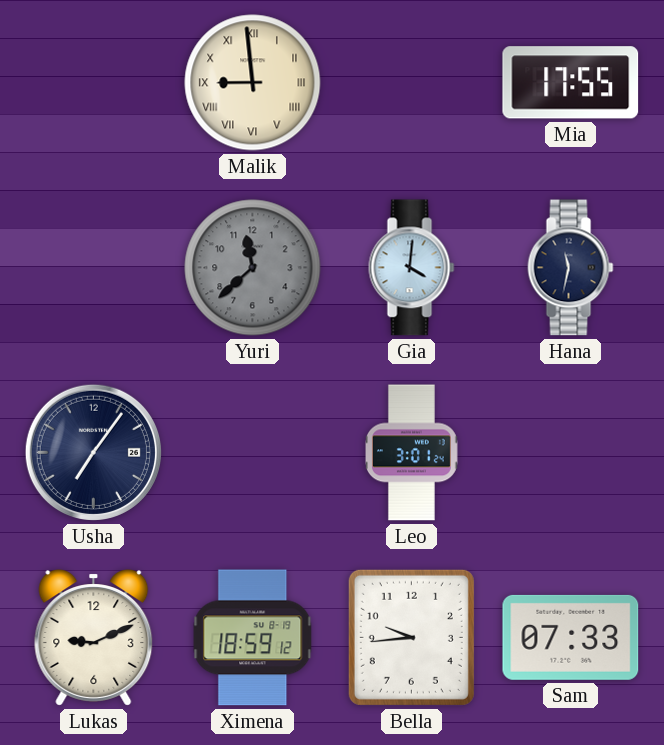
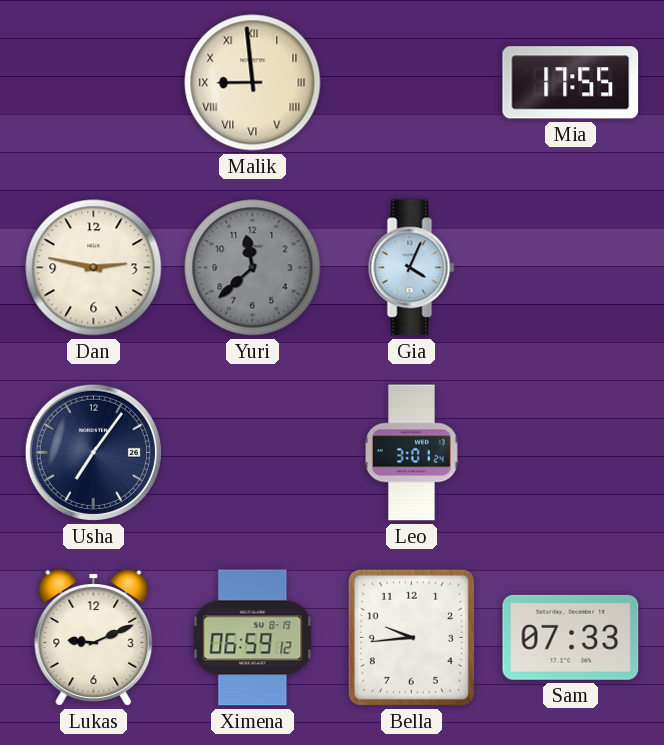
Dan: none -> 2:47
Gia: 4:01 -> 4:04
Hana: 11:32 -> none
Ximena: 18:59 -> 06:59
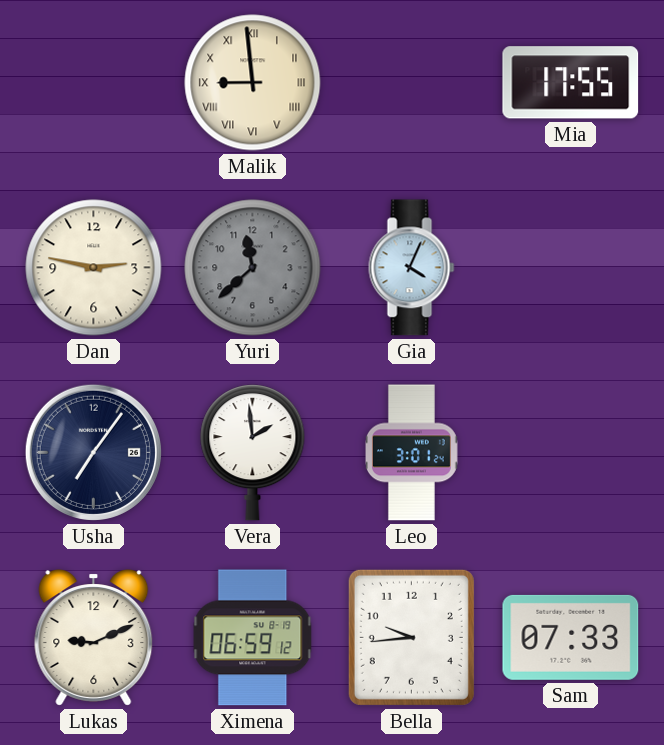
Vera: none -> 1:59
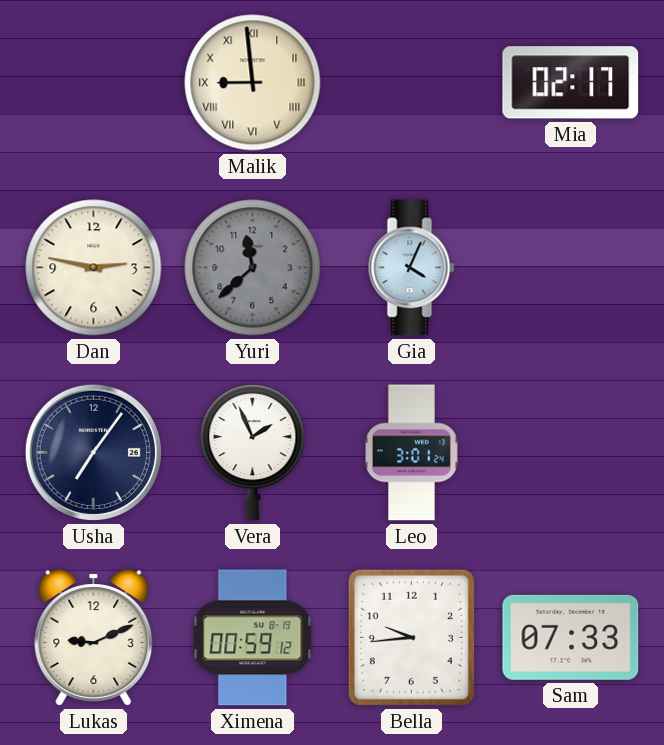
Mia: 17:55 -> 02:17
Vera: 1:59 -> 1:56
Ximena: 06:59 -> 00:59
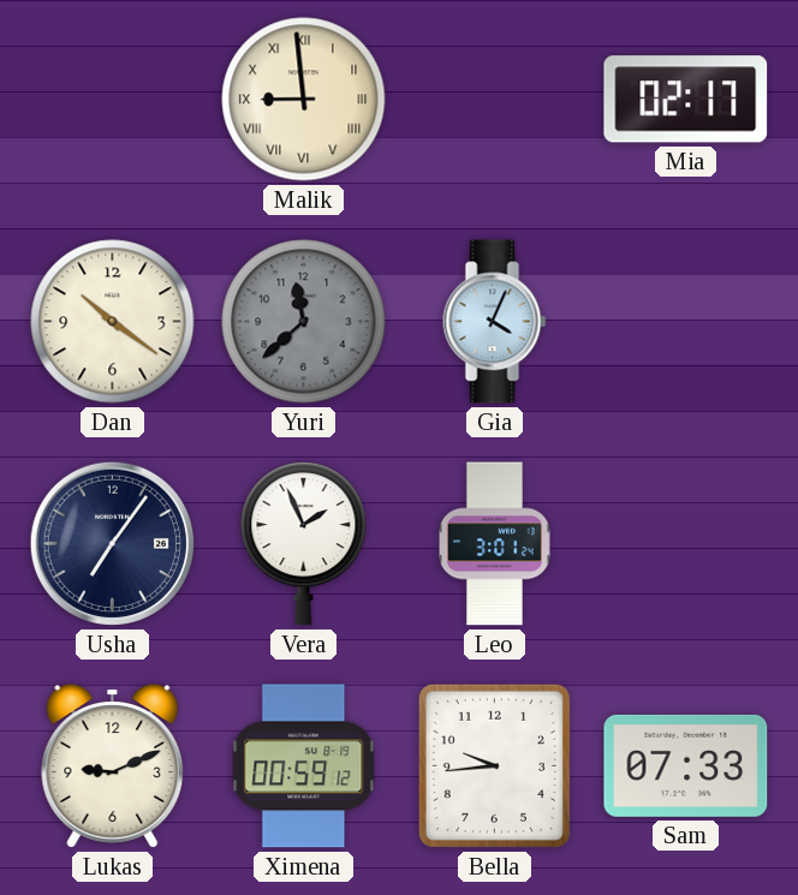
Dan: 2:47 -> 10:21
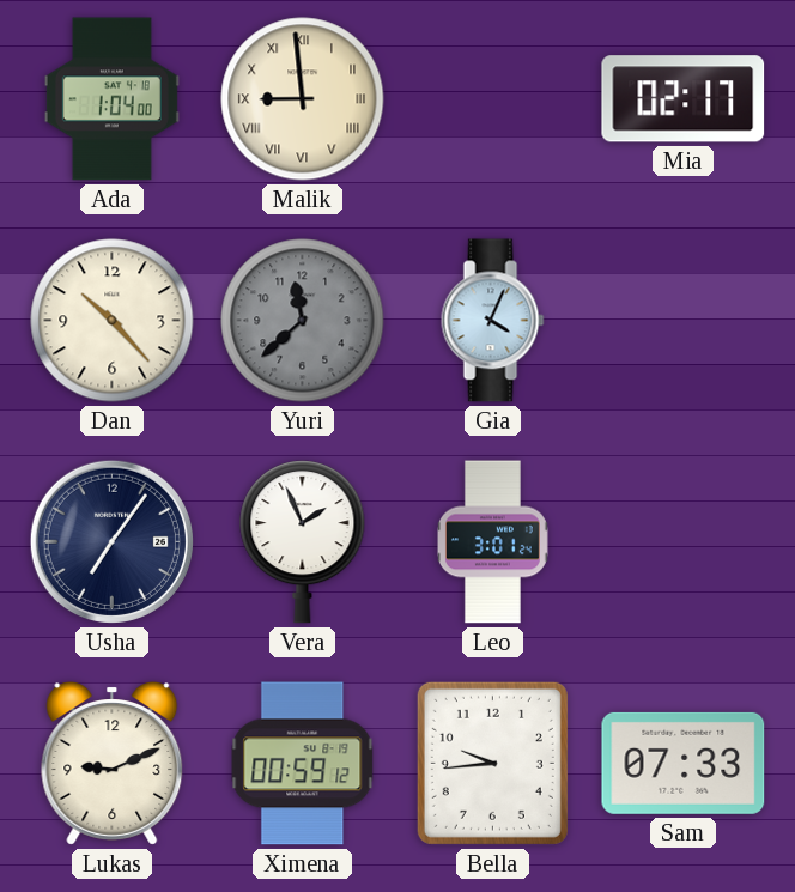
Ada: none -> 1:04
Dan: 10:21 -> 10:23
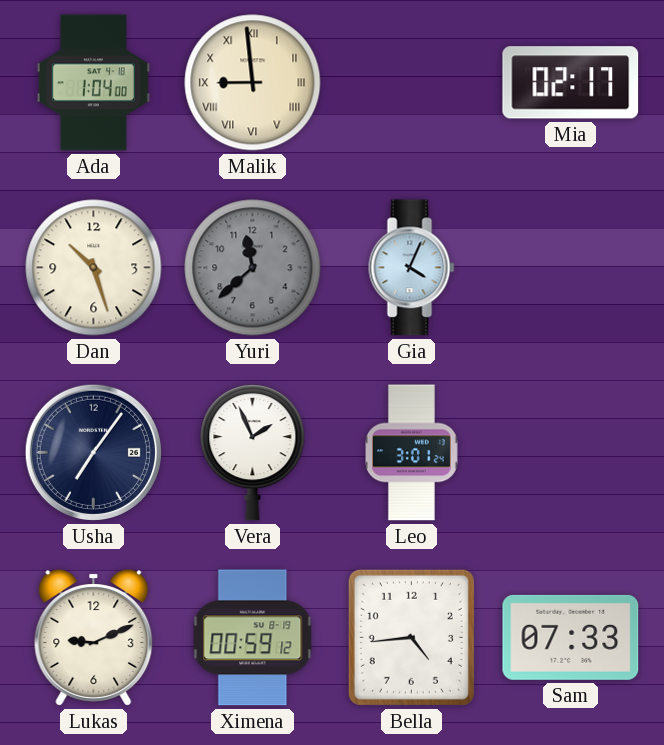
Dan: 10:23 -> 10:27
Bella: 9:44 -> 4:44
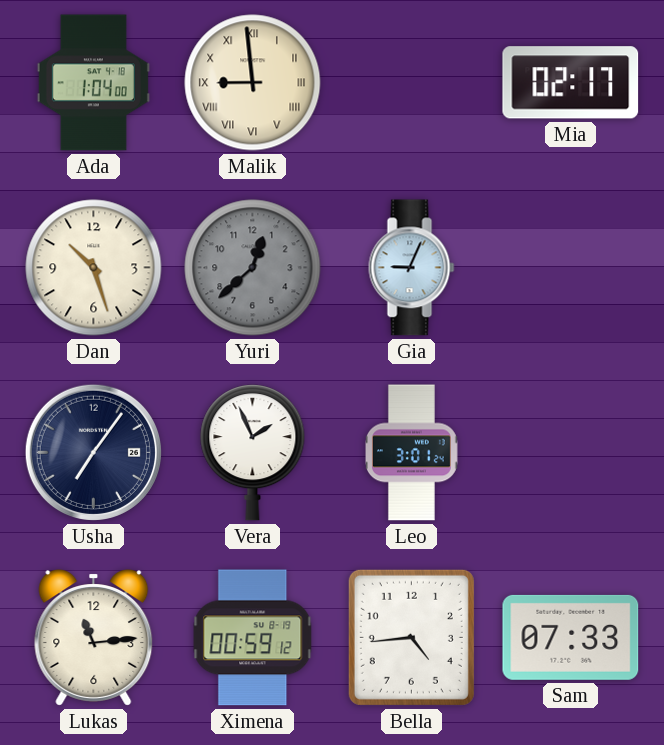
Yuri: 11:38 -> 12:38
Gia: 4:04 -> 9:04
Lukas: 9:11 -> 11:14
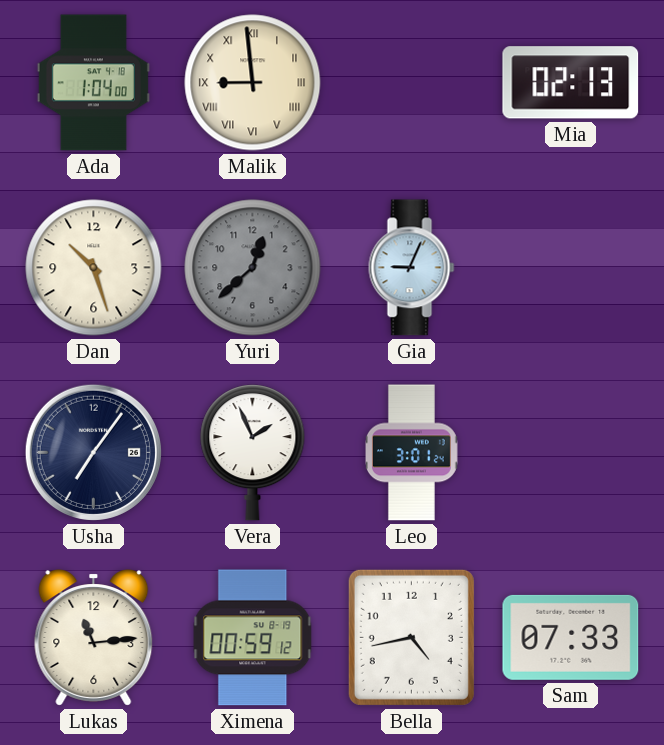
Mia: 02:17 -> 02:13
Bella: 4:44 -> 4:43
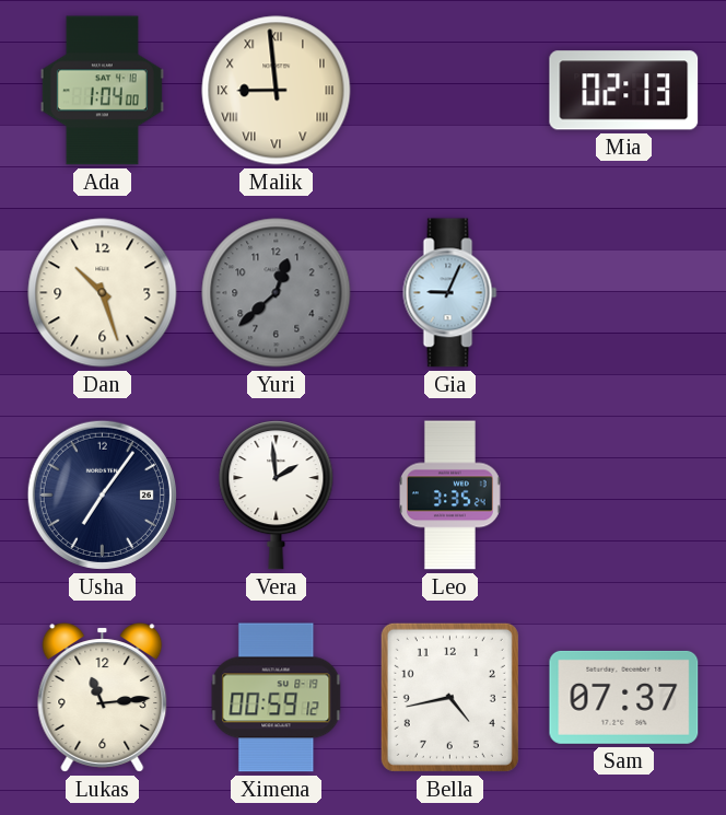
Vera: 1:56 -> 1:59
Leo: 3:01 -> 3:35
Sam: 07:33 -> 07:37
